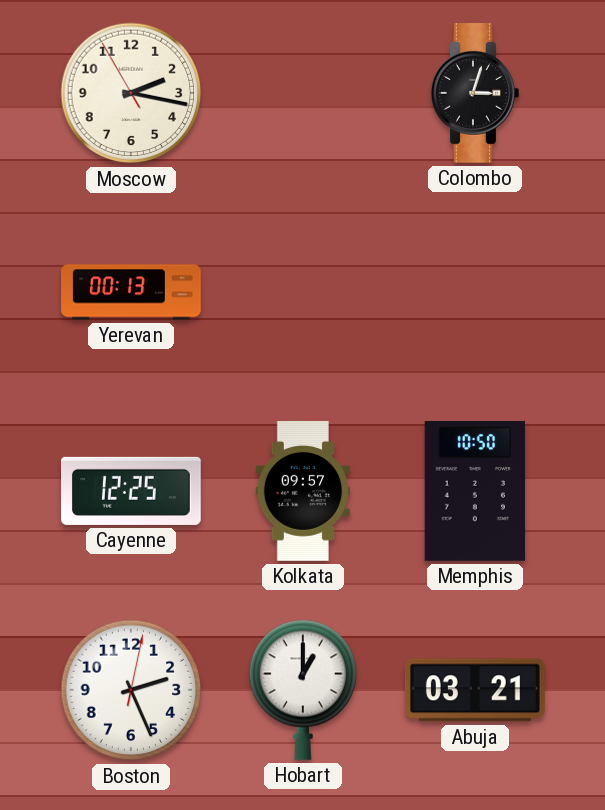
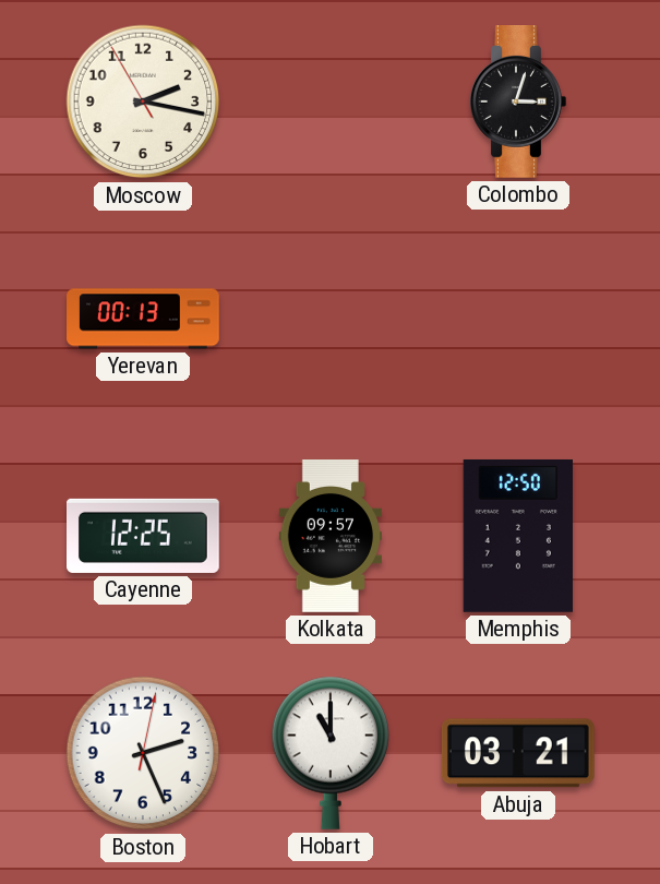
Memphis: 10:50 -> 12:50
Hobart: 1:00 -> 11:00
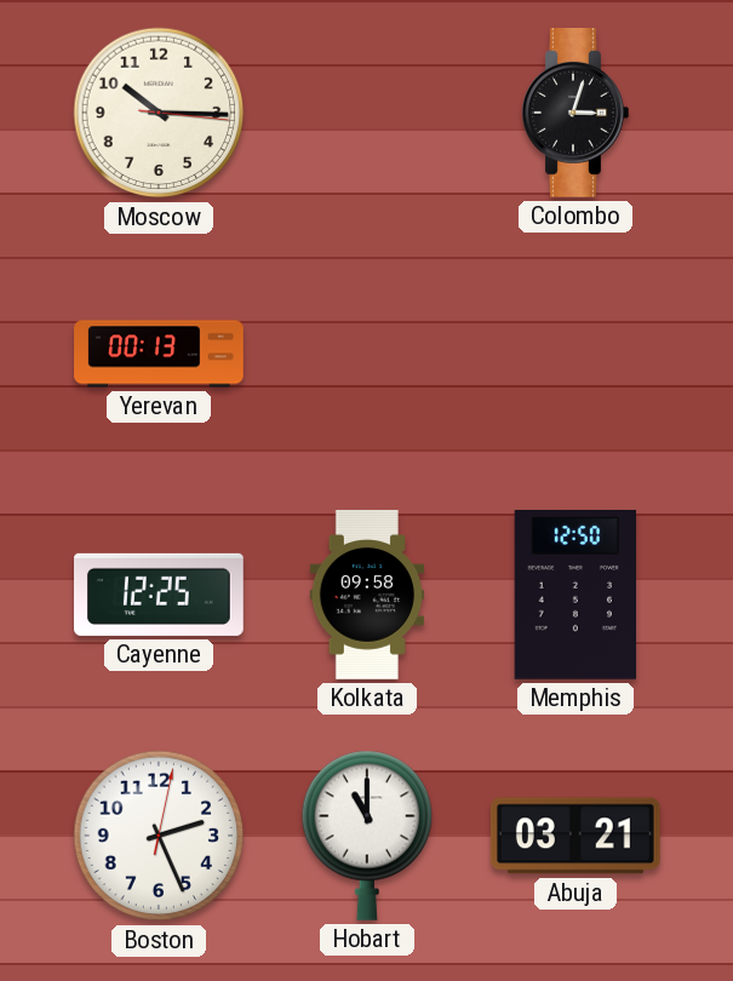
Moscow: 2:16 -> 10:15
Kolkata: 09:57 -> 09:58
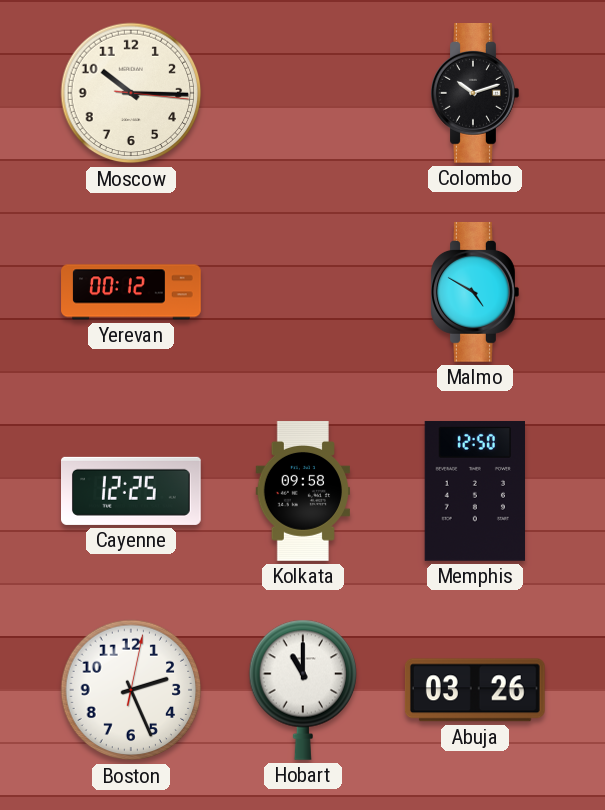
Colombo: 3:03 -> 10:12
Yerevan: 00:13 -> 00:12
Malmo: none -> 4:50
Abuja: 03:21 -> 03:26
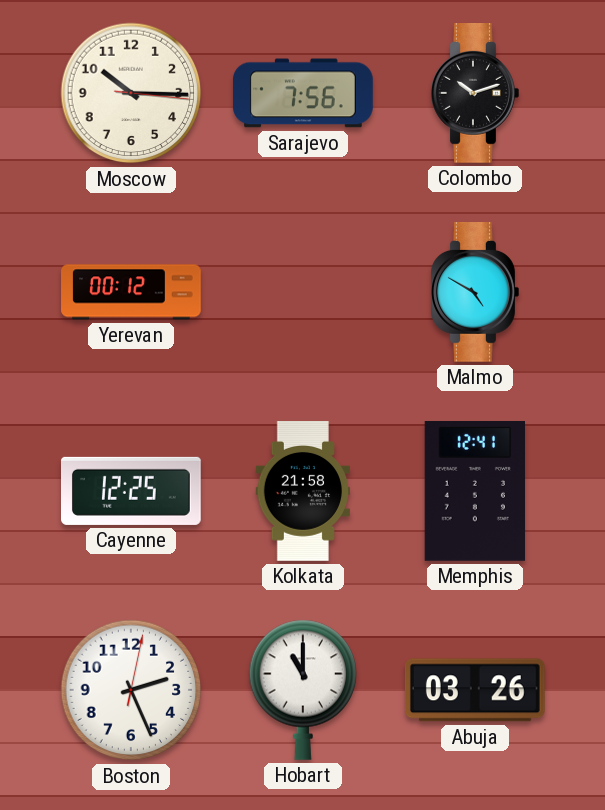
Sarajevo: none -> 7:56
Kolkata: 09:58 -> 21:58
Memphis: 12:50 -> 12:41
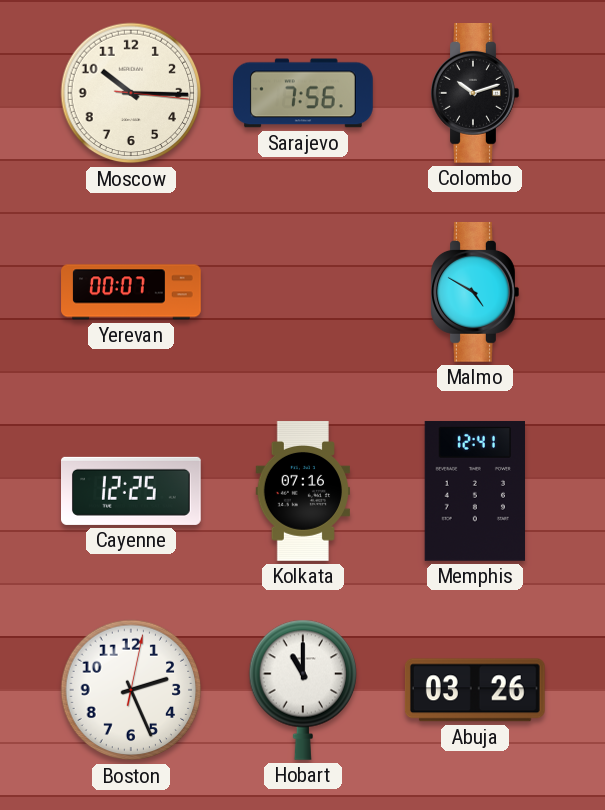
Yerevan: 00:12 -> 00:07
Kolkata: 21:58 -> 07:16
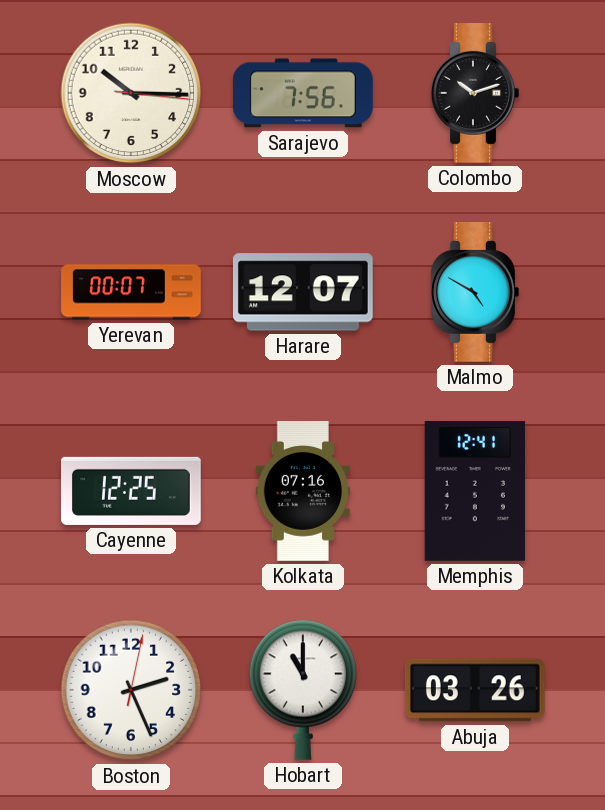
Harare: none -> 12:07
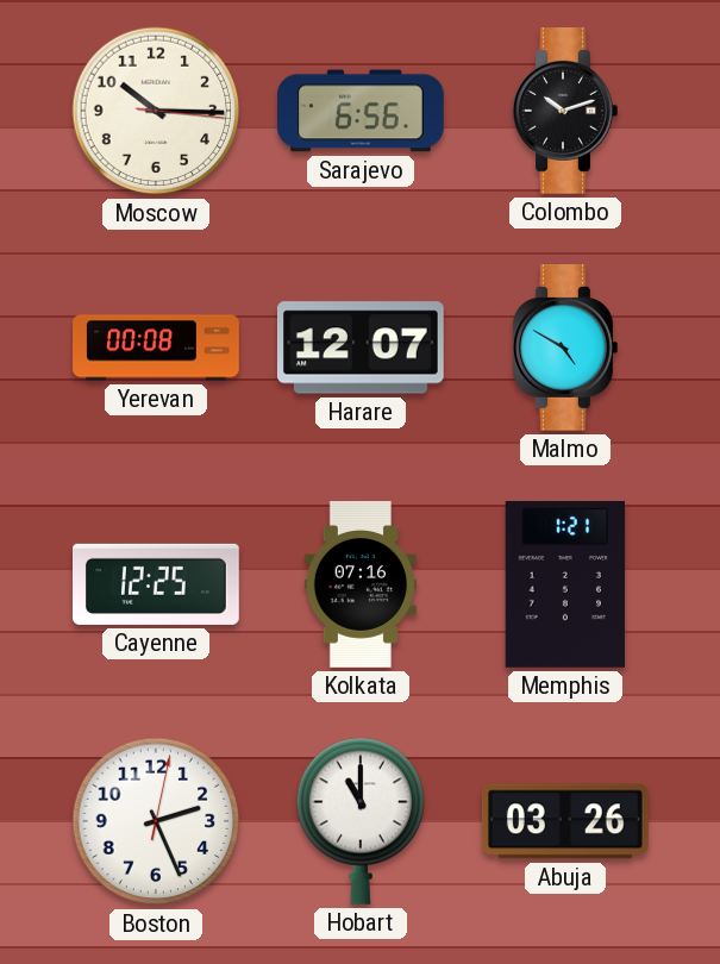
Sarajevo: 7:56 -> 6:56
Yerevan: 00:07 -> 00:08
Memphis: 12:41 -> 1:21
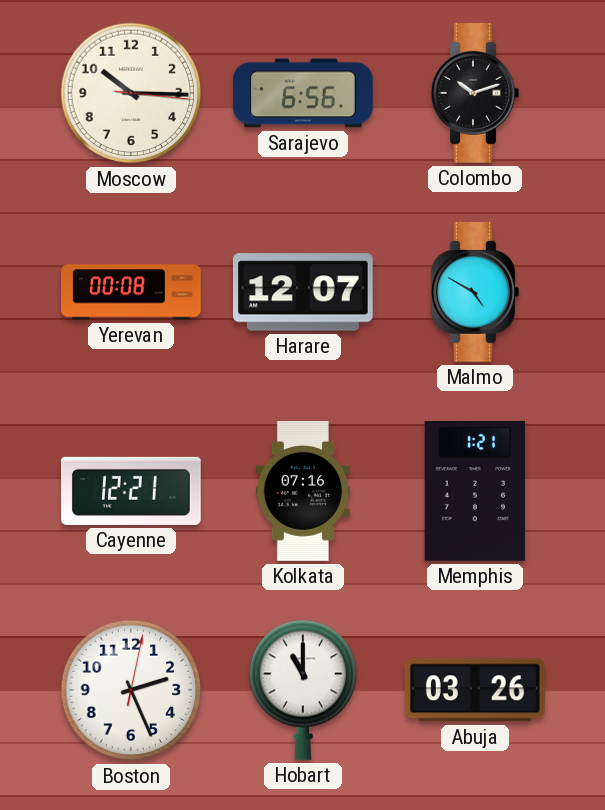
Cayenne: 12:25 -> 12:21
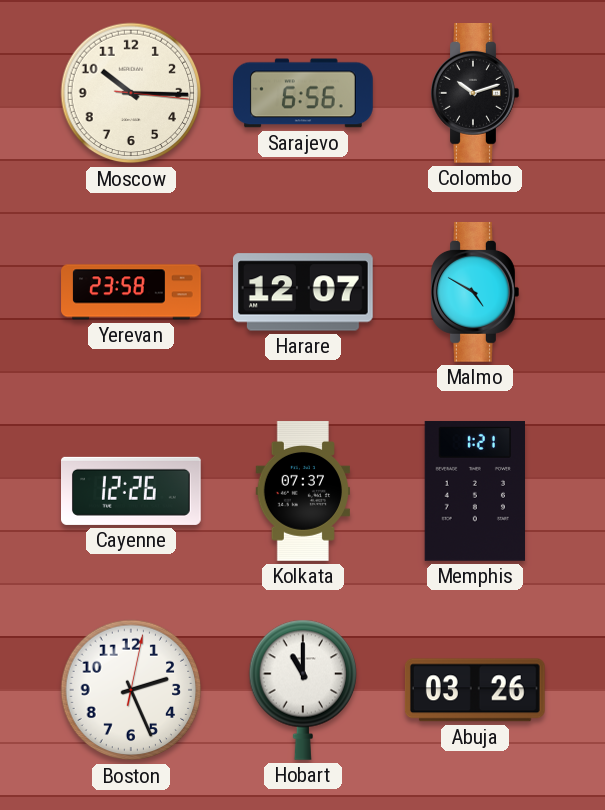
Yerevan: 00:08 -> 23:58
Cayenne: 12:21 -> 12:26
Kolkata: 07:16 -> 07:37
